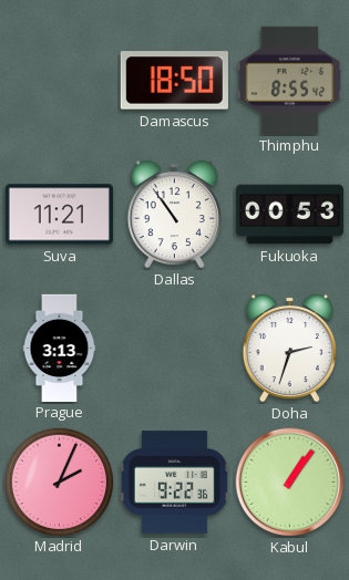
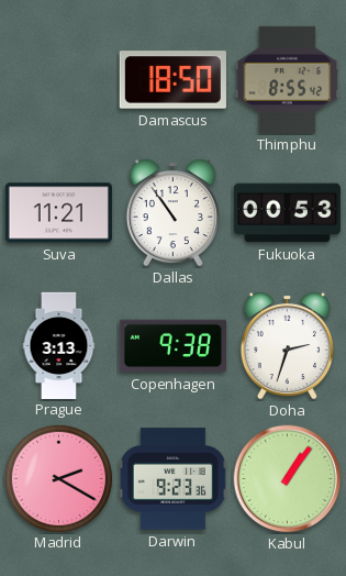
Copenhagen: none -> 9:38
Madrid: 2:04 -> 2:20
Darwin: 9:22 -> 9:23
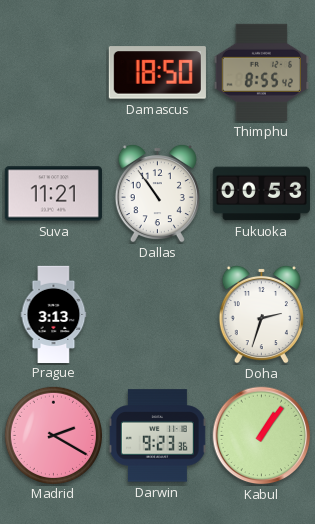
Copenhagen: 9:38 -> none
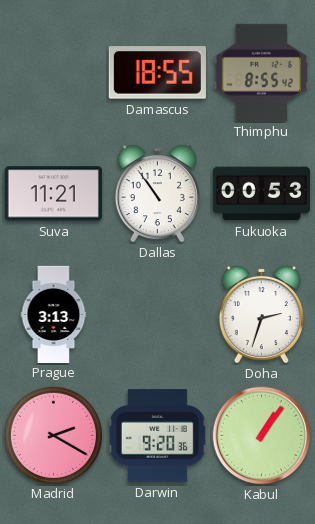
Damascus: 18:50 -> 18:55
Darwin: 9:23 -> 9:20
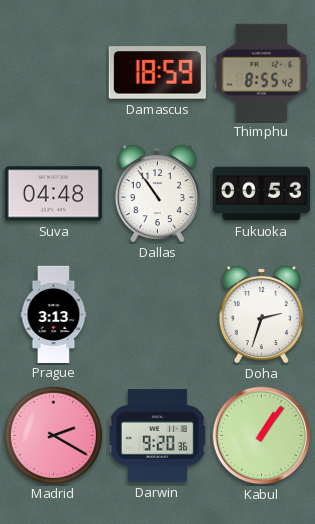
Damascus: 18:55 -> 18:59
Suva: 11:21 -> 04:48
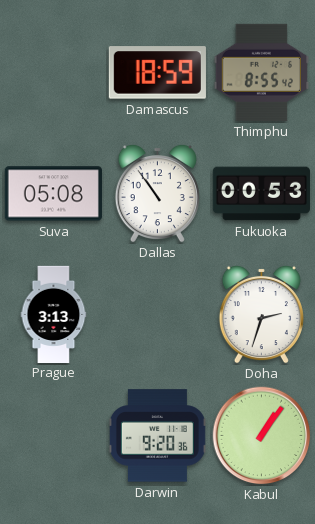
Suva: 04:48 -> 05:08
Madrid: 2:20 -> none
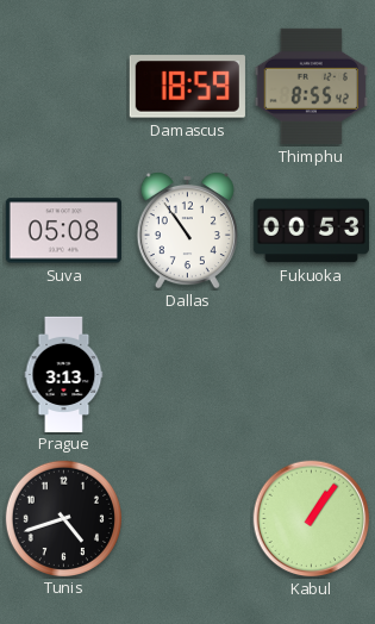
Doha: 2:33 -> none
Tunis: none -> 4:42
Darwin: 9:20 -> none
